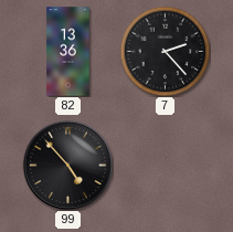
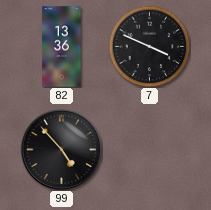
7: 2:23 -> 3:49
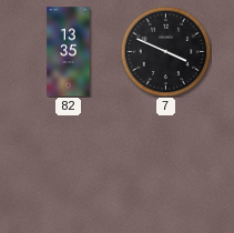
82: 13:36 -> 13:35
99: 4:53 -> none
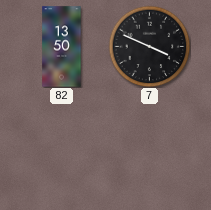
82: 13:35 -> 13:50
